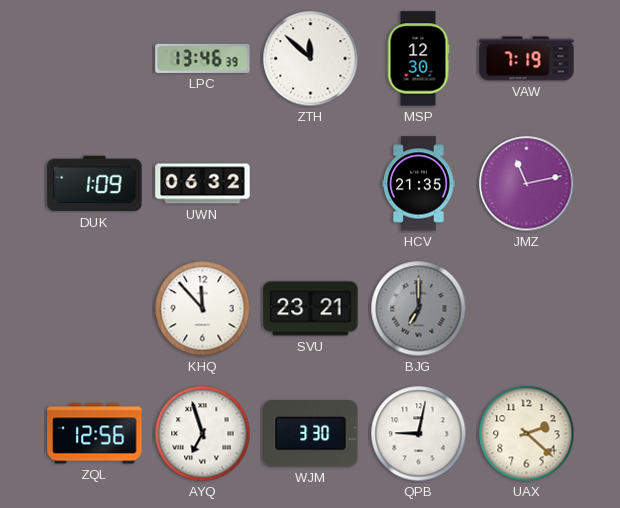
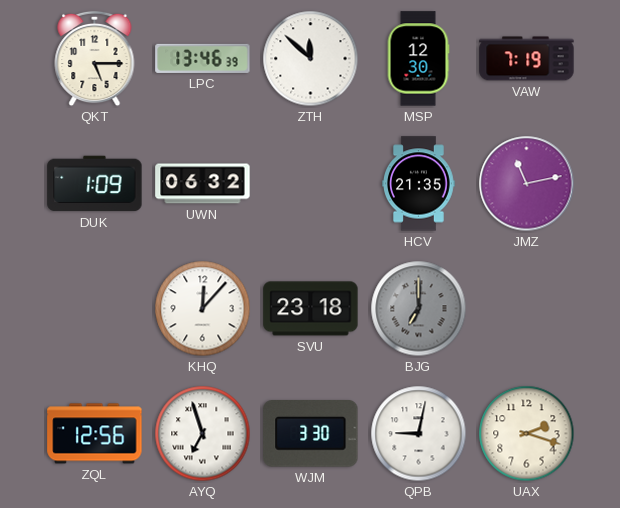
QKT: none -> 5:15
KHQ: 11:53 -> 12:07
SVU: 23:21 -> 23:18
UAX: 2:22 -> 2:18
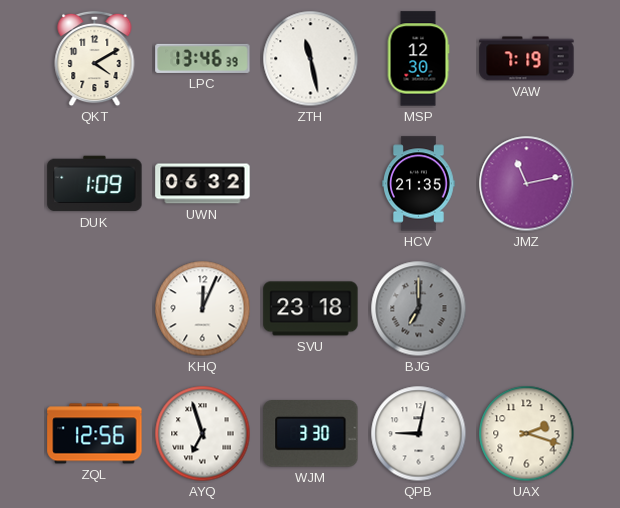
QKT: 5:15 -> 4:10
ZTH: 11:52 -> 11:28
KHQ: 12:07 -> 12:04
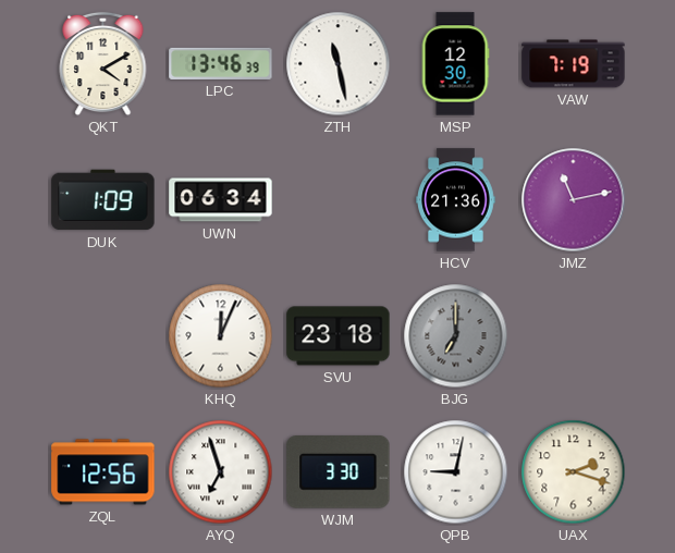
UWN: 06:32 -> 06:34
HCV: 21:35 -> 21:36
